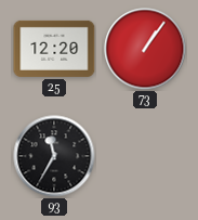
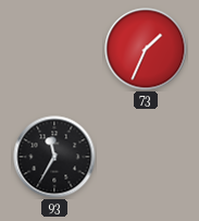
25: 12:20 -> none
73: 1:06 -> 1:34
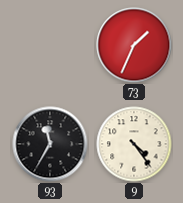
9: none -> 4:24
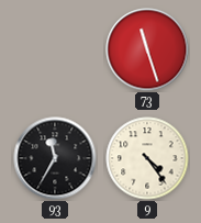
73: 1:34 -> 11:27
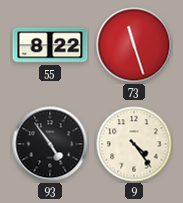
55: none -> 8:22
93: 11:35 -> 4:54
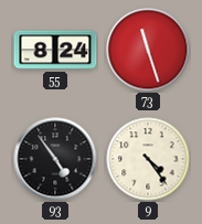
55: 8:22 -> 8:24
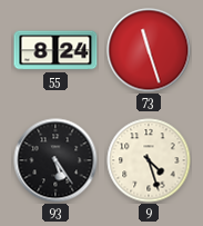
93: 4:54 -> 5:24
9: 4:24 -> 4:27
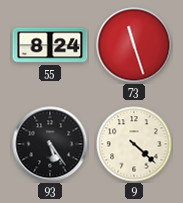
9: 4:27 -> 4:22
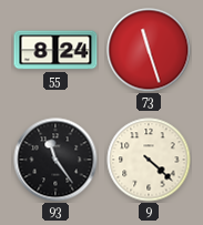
93: 5:24 -> 11:24
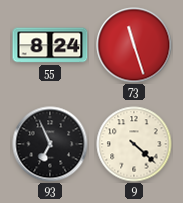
93: 11:24 -> 6:56
